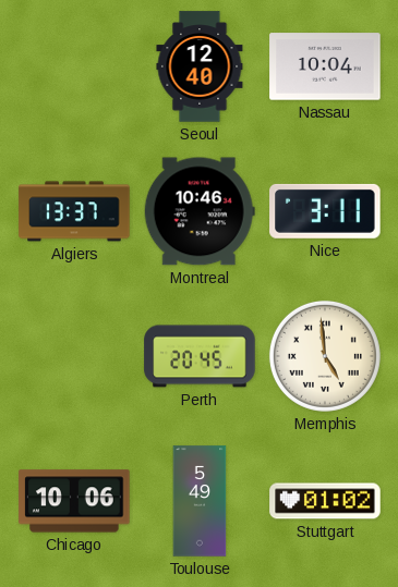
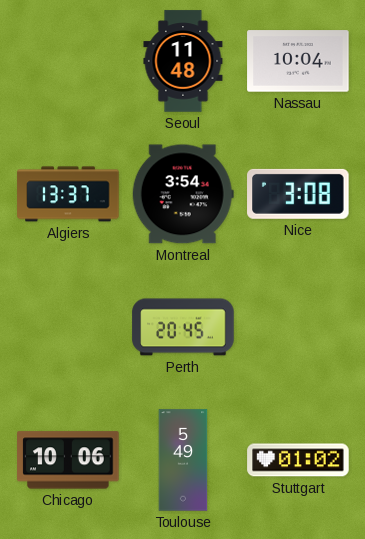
Seoul: 12:40 -> 11:48
Montreal: 10:46 -> 3:54
Nice: 3:11 -> 3:08
Memphis: 4:59 -> none
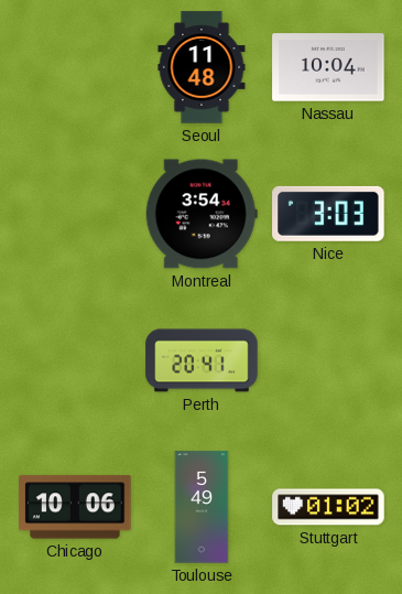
Algiers: 13:37 -> none
Nice: 3:08 -> 3:03
Perth: 20:45 -> 20:41
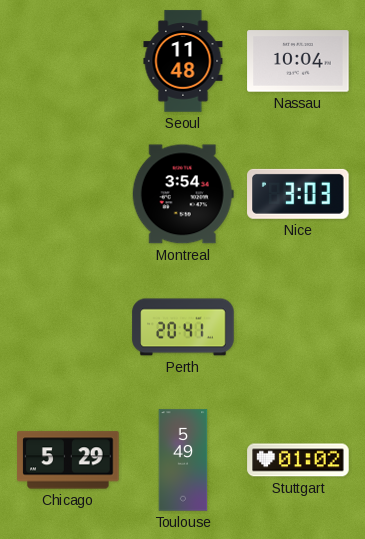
Chicago: 10:06 -> 5:29
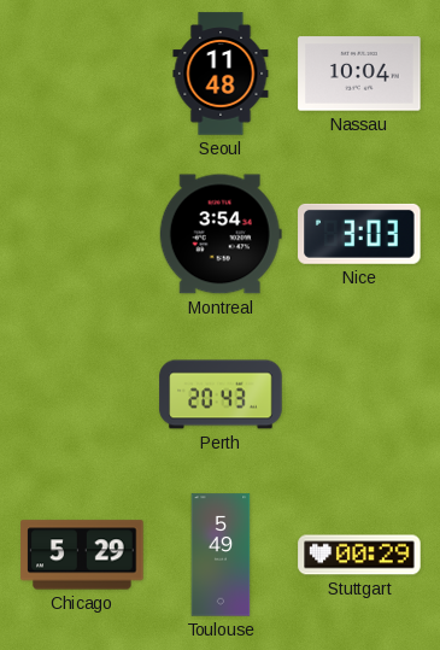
Perth: 20:41 -> 20:43
Stuttgart: 01:02 -> 00:29
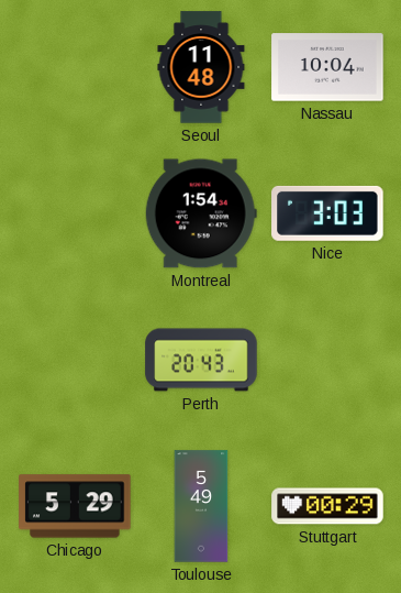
Montreal: 3:54 -> 1:54
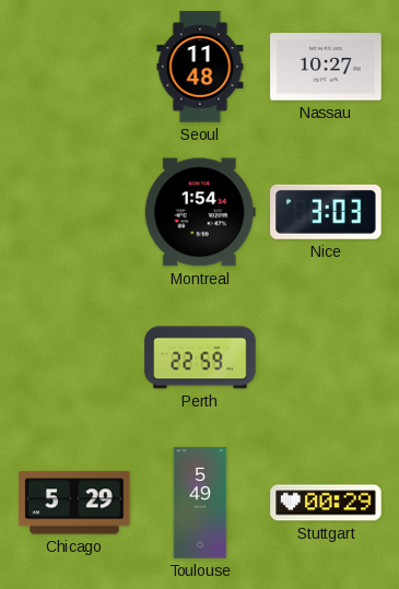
Nassau: 10:04 -> 10:27
Perth: 20:43 -> 22:59
